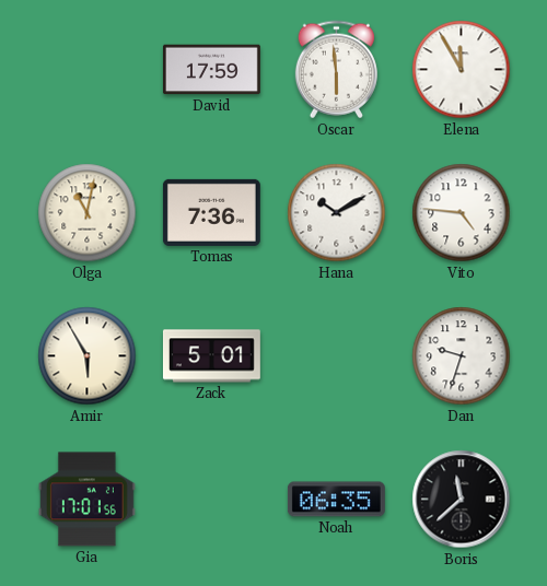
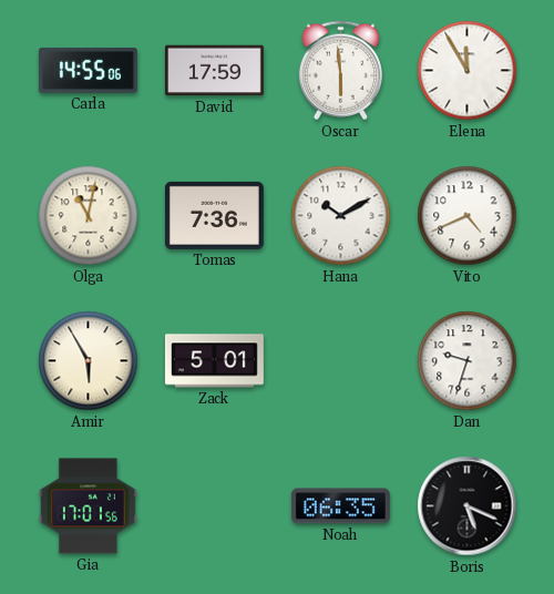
Carla: none -> 14:55
Vito: 4:46 -> 4:41
Boris: 11:38 -> 5:19
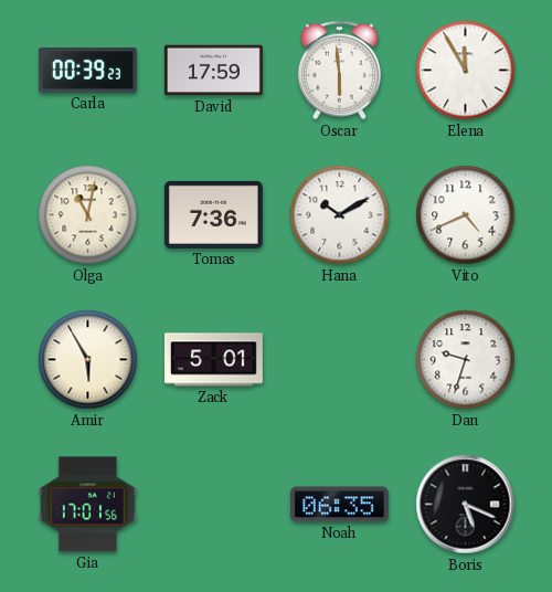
Carla: 14:55 -> 00:39
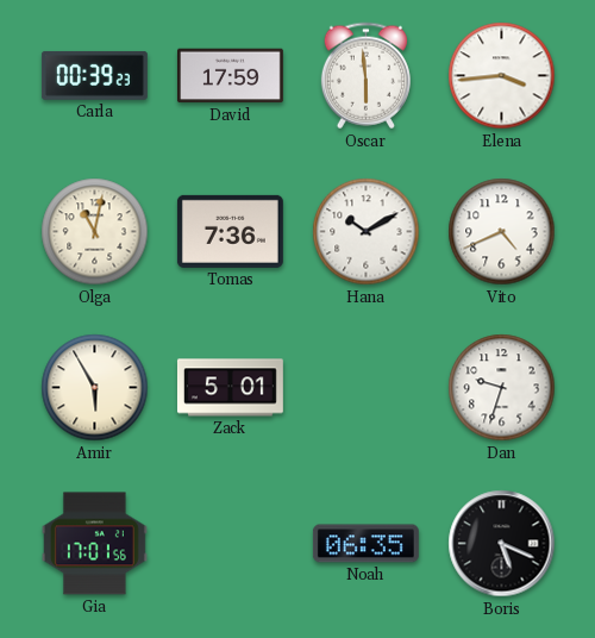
Elena: 11:55 -> 3:44
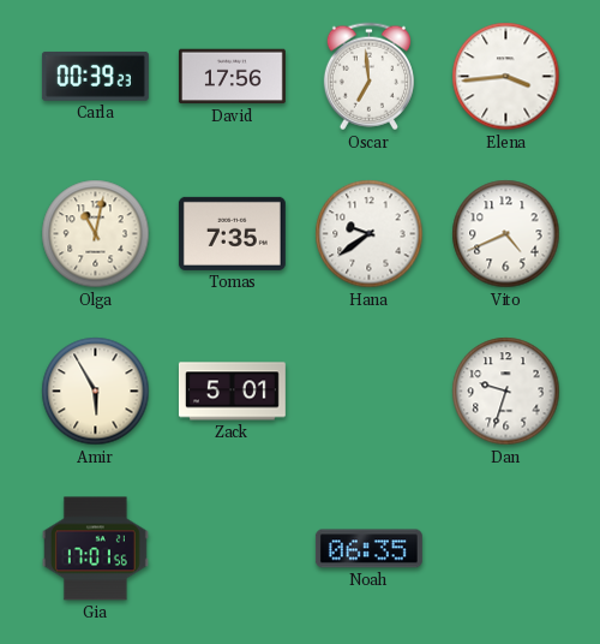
David: 17:59 -> 17:56
Oscar: 5:59 -> 6:59
Tomas: 7:36 -> 7:35
Hana: 10:10 -> 9:39
Boris: 5:19 -> none
